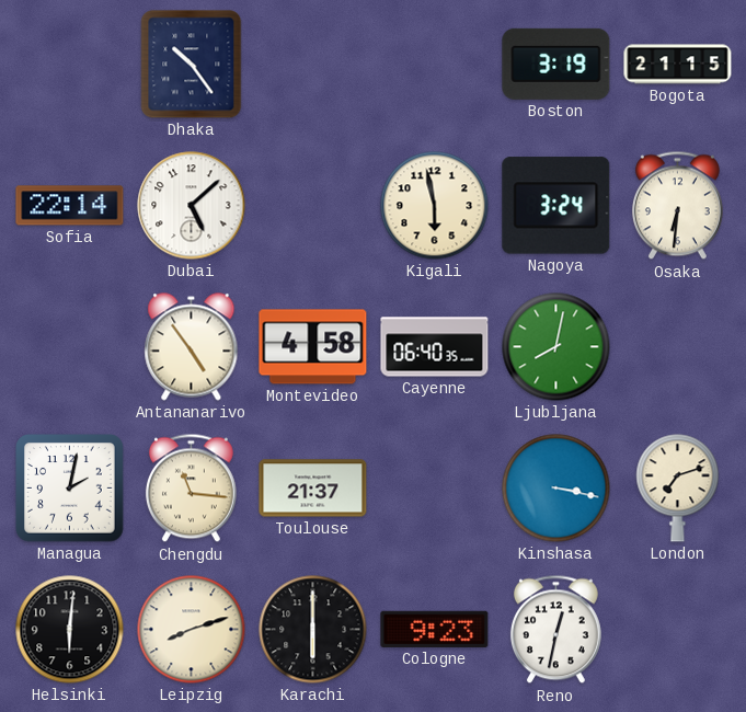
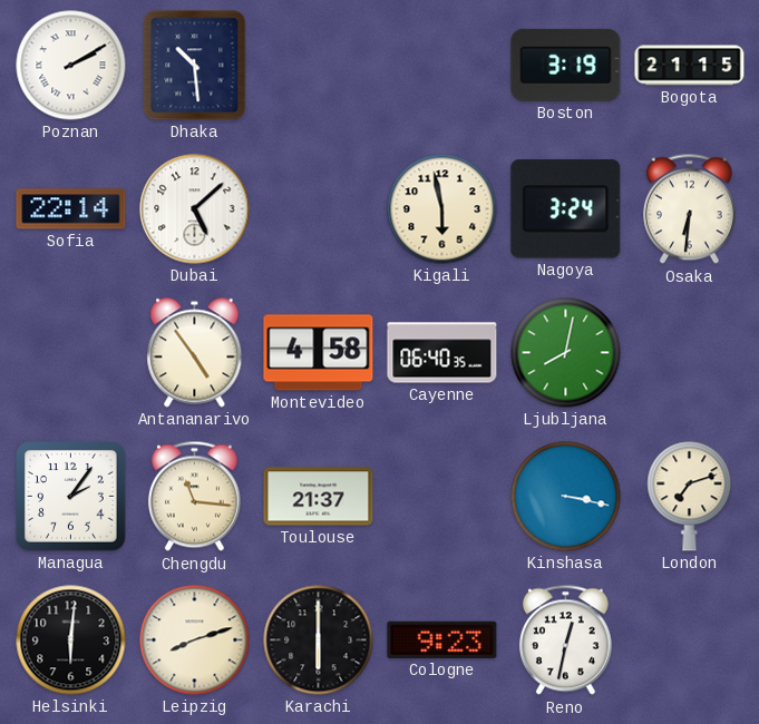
Poznan: none -> 2:10
Dhaka: 10:24 -> 10:29
Managua: 2:02 -> 2:06
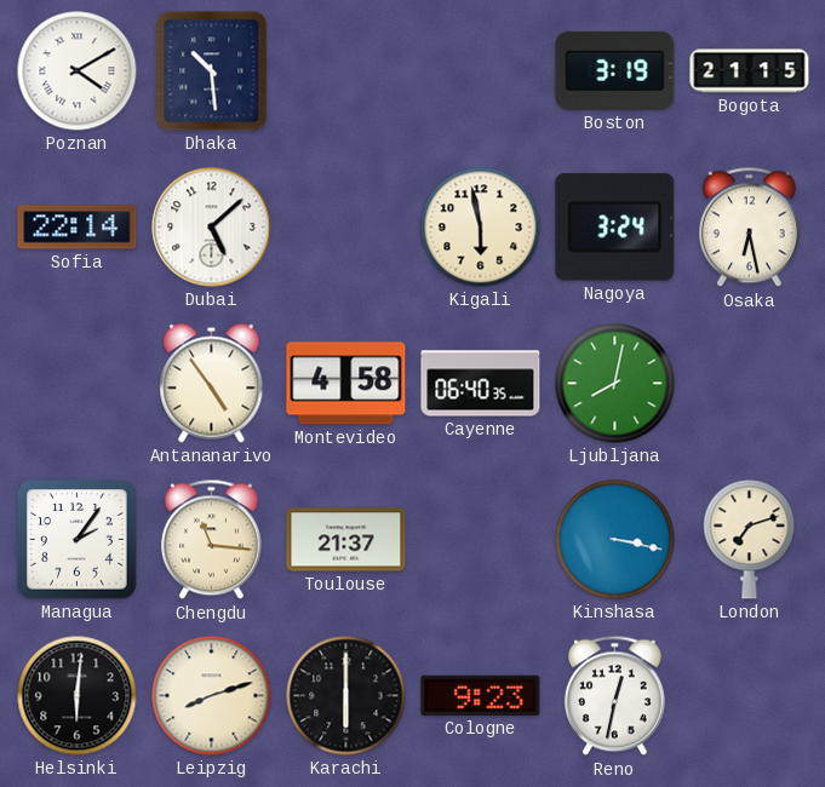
Poznan: 2:10 -> 4:10
Osaka: 6:31 -> 6:28
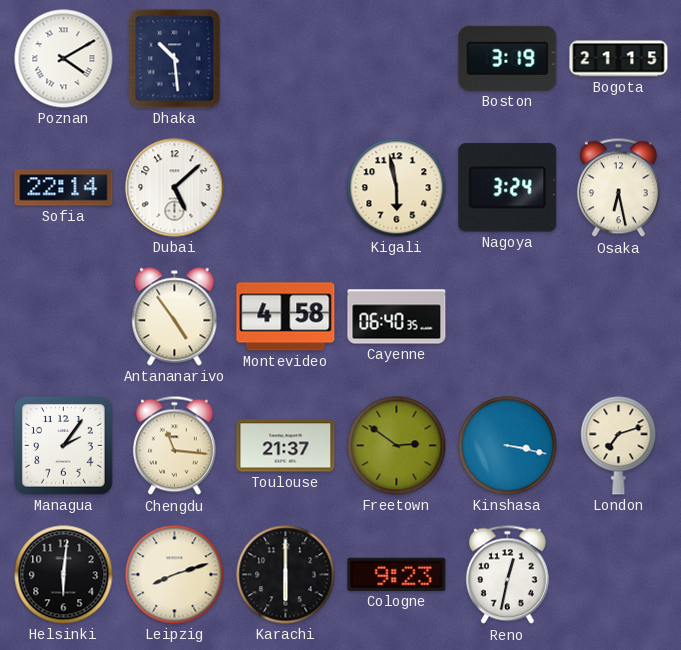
Ljubljana: 8:02 -> none
Freetown: none -> 2:51
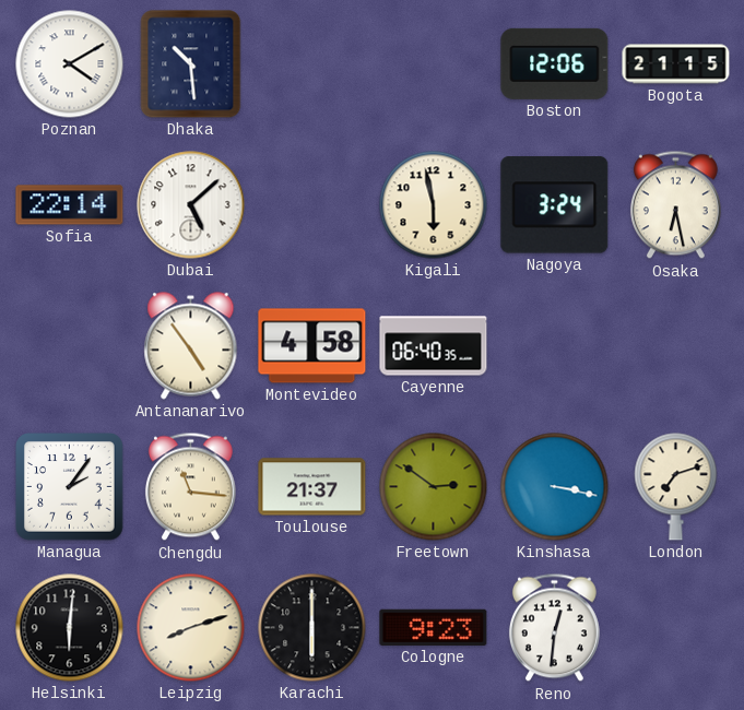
Boston: 3:19 -> 12:06
Reno: 12:32 -> 12:31
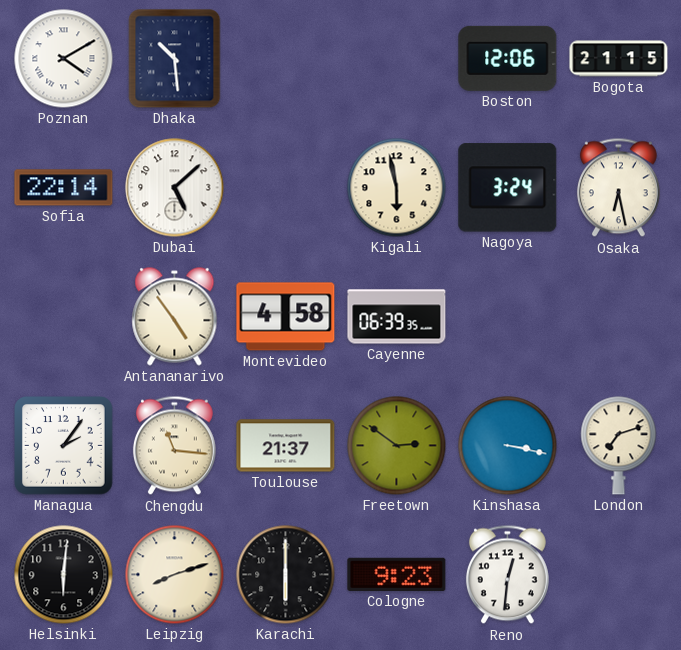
Cayenne: 06:40 -> 06:39
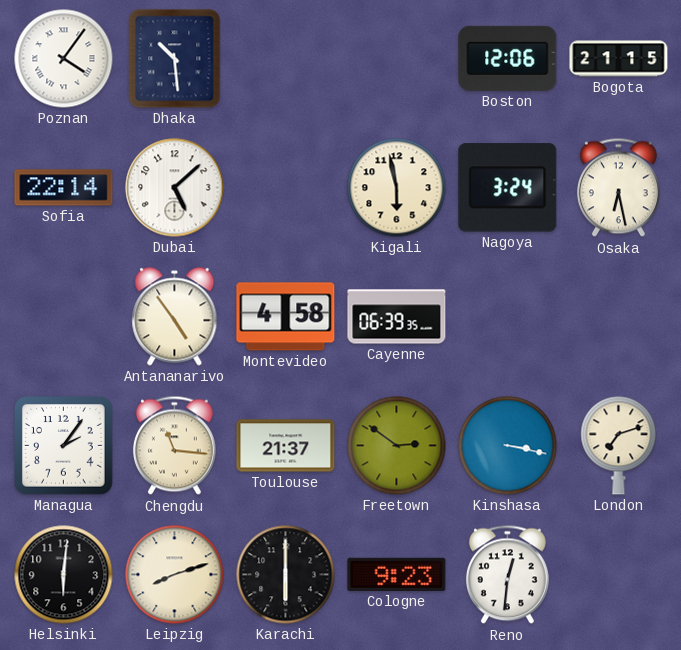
Poznan: 4:10 -> 4:06
